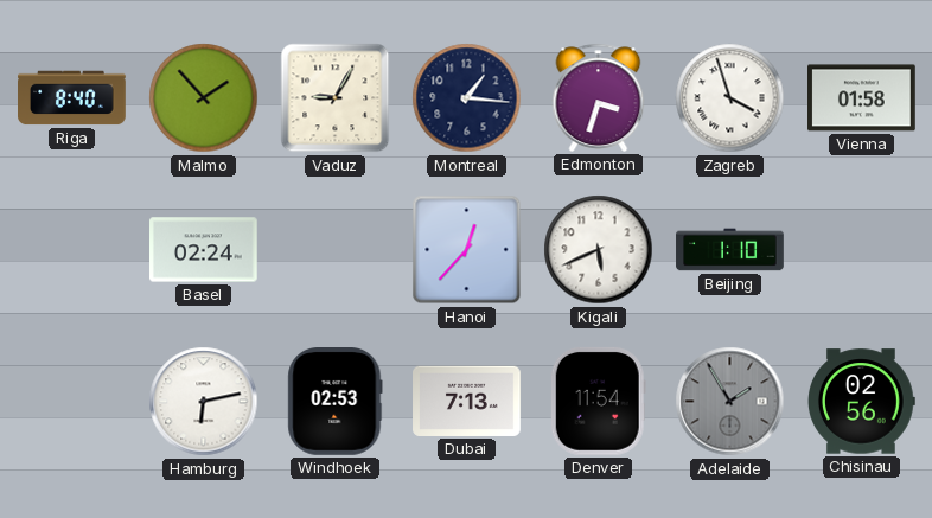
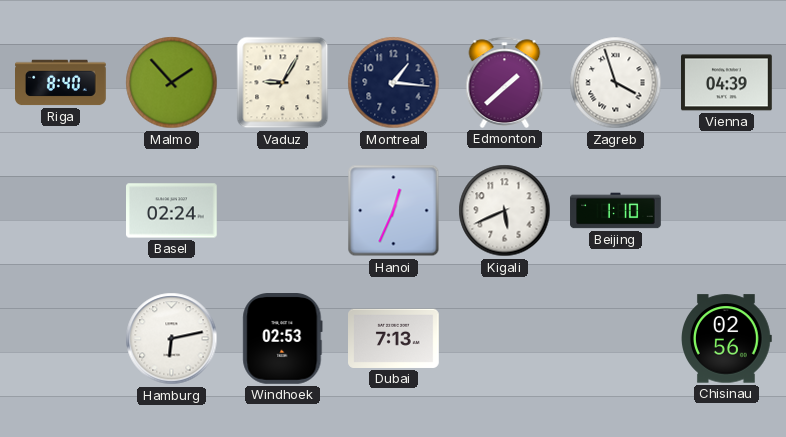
Edmonton: 3:33 -> 1:38
Vienna: 01:58 -> 04:39
Hanoi: 12:37 -> 12:34
Denver: 11:54 -> none
Adelaide: 1:55 -> none
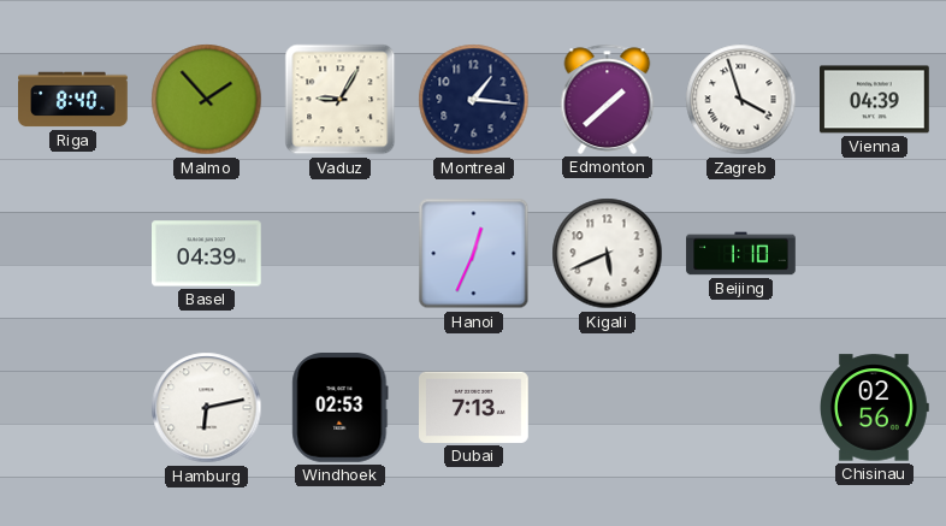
Basel: 02:24 -> 04:39
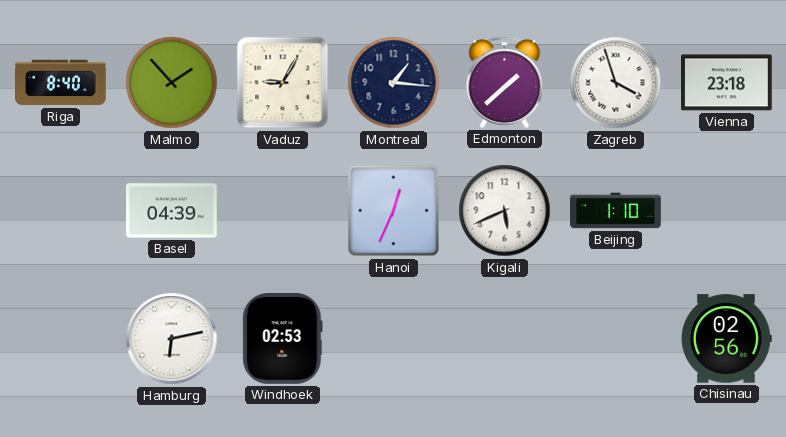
Vienna: 04:39 -> 23:18
Dubai: 7:13 -> none
